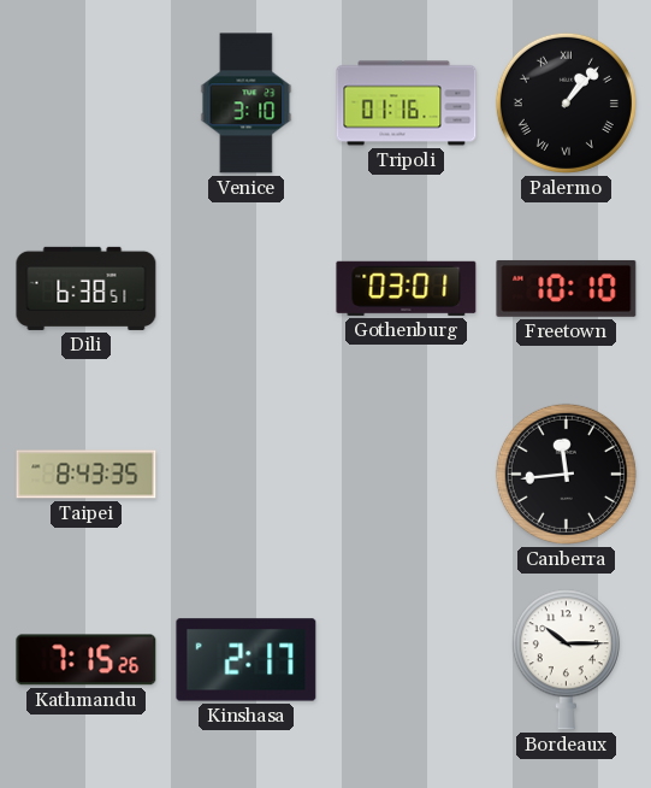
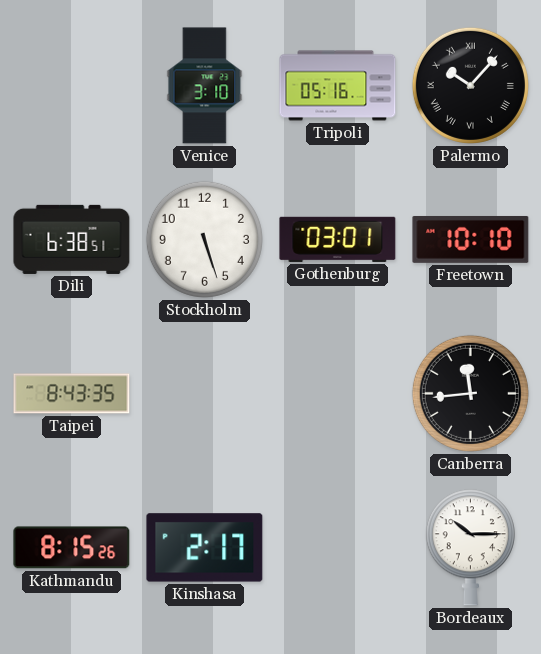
Tripoli: 01:16 -> 05:16
Palermo: 1:07 -> 10:07
Stockholm: none -> 5:27
Kathmandu: 7:15 -> 8:15
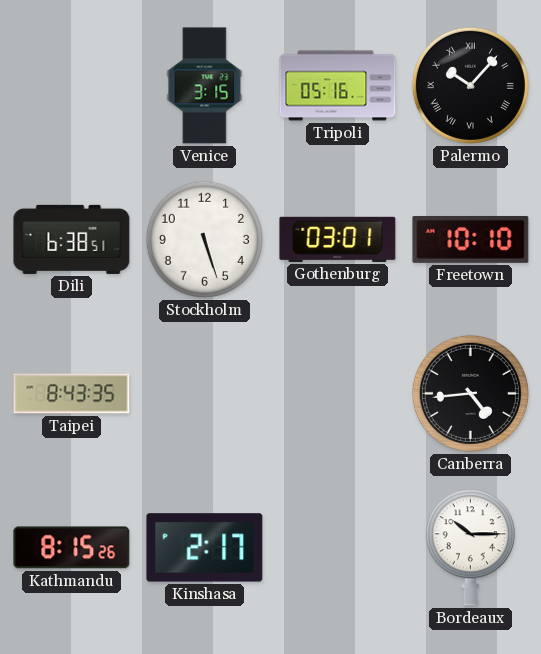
Venice: 3:10 -> 3:15
Canberra: 11:44 -> 4:44
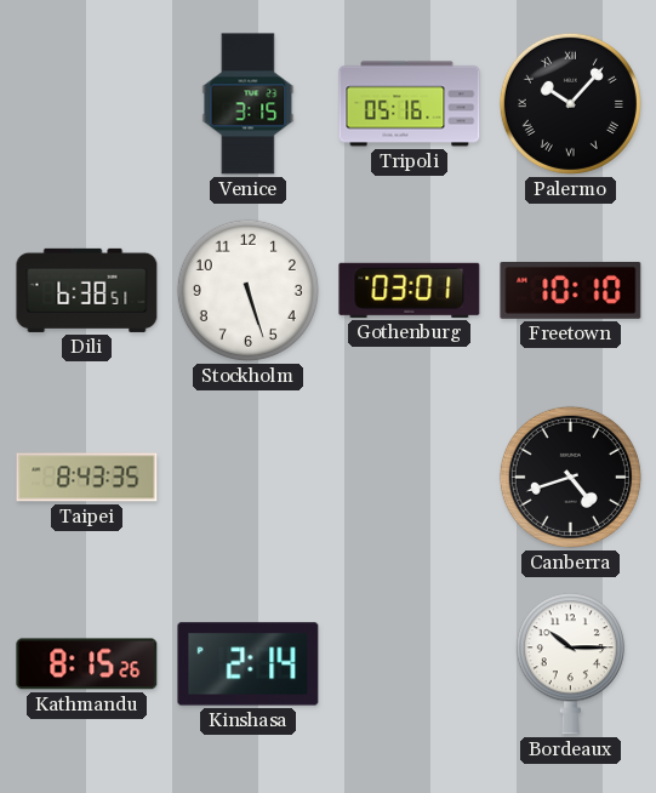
Canberra: 4:44 -> 4:42
Kinshasa: 2:17 -> 2:14
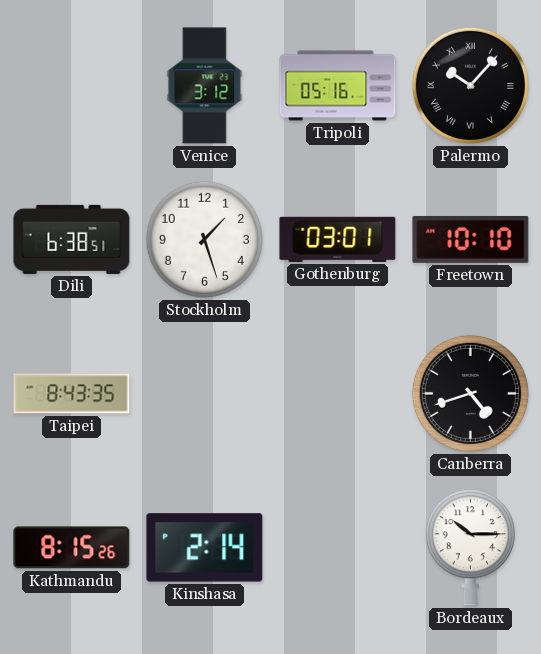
Venice: 3:15 -> 3:12
Stockholm: 5:27 -> 1:27
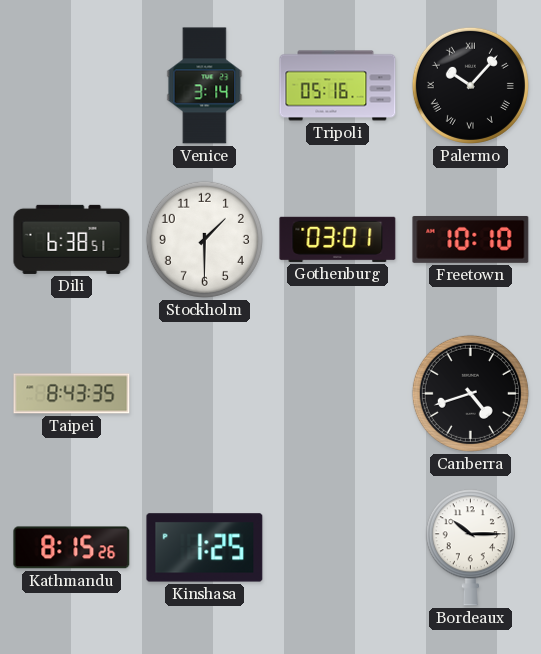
Venice: 3:12 -> 3:14
Stockholm: 1:27 -> 1:30
Kinshasa: 2:14 -> 1:25
